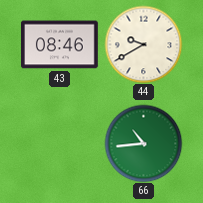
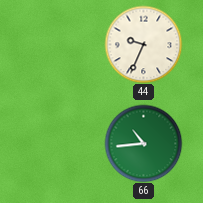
43: 08:46 -> none
44: 9:40 -> 9:34
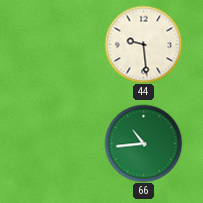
44: 9:34 -> 9:29
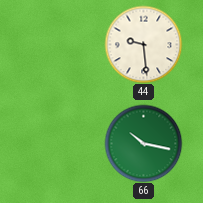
66: 10:44 -> 10:17
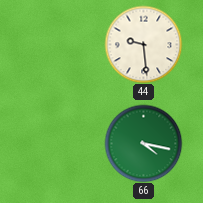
66: 10:17 -> 4:17
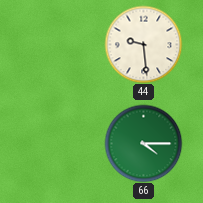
66: 4:17 -> 4:15
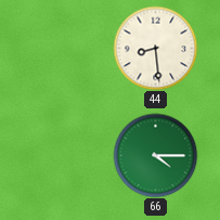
44: 9:29 -> 8:29
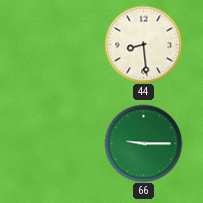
66: 4:15 -> 9:15
